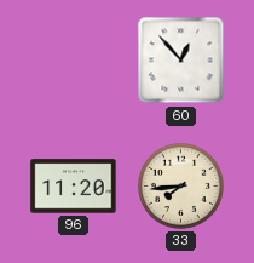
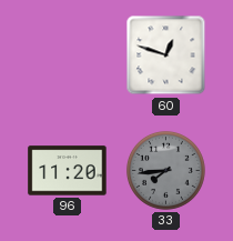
60: 12:53 -> 12:48
33 dial: cream -> grey
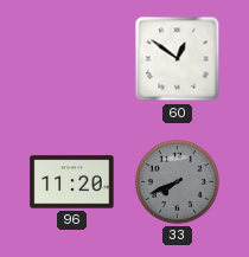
60: 12:48 -> 12:51
33: 7:44 -> 7:41
